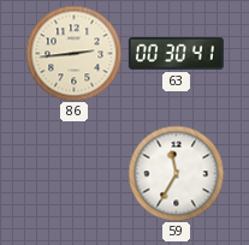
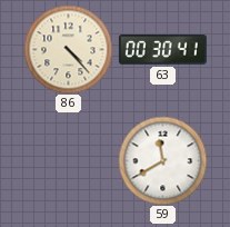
86: 2:44 -> 4:23
59: 11:35 -> 11:40
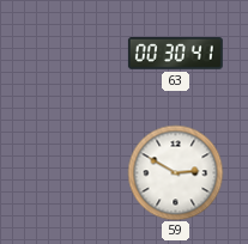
86: 4:23 -> none
59: 11:40 -> 2:50
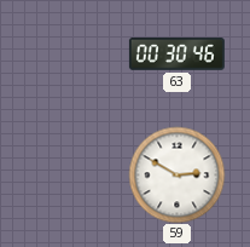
63: 00:30:41 -> 00:30:46
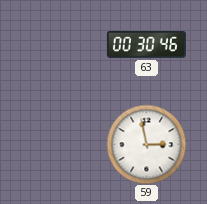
59: 2:50 -> 2:58
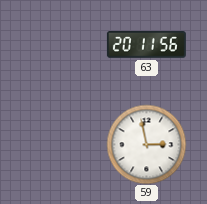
63: 00:30 -> 20:11
